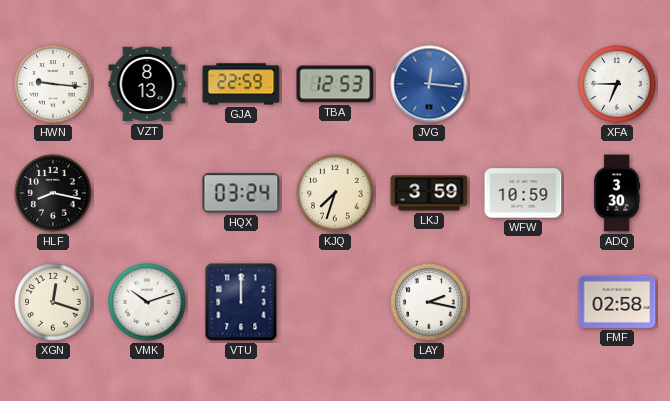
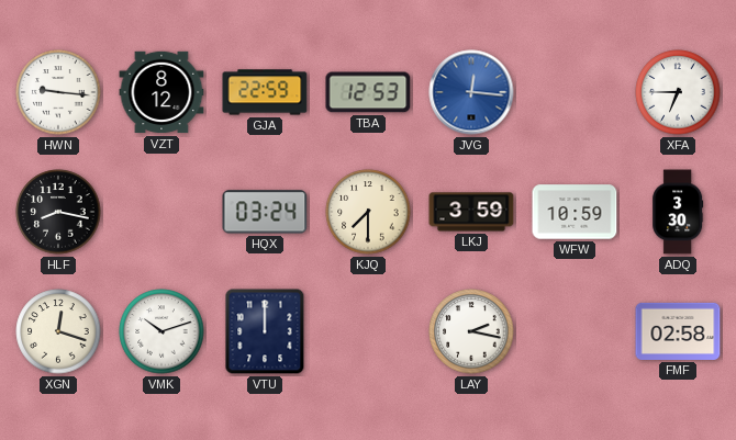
VZT: 8:13 -> 8:12
KJQ: 7:33 -> 7:30
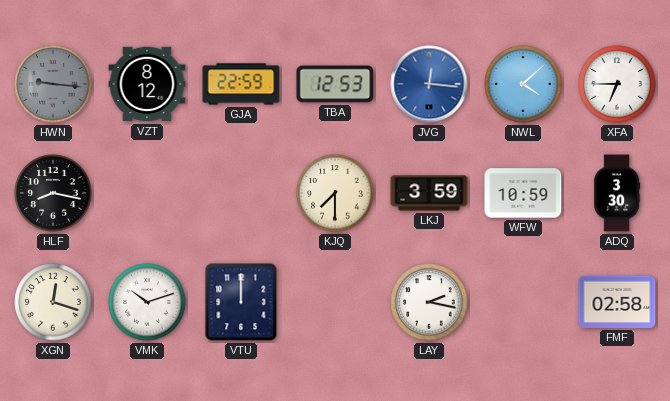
HWN dial: white -> grey
NWL: none -> 4:08
HQX: 03:24 -> none
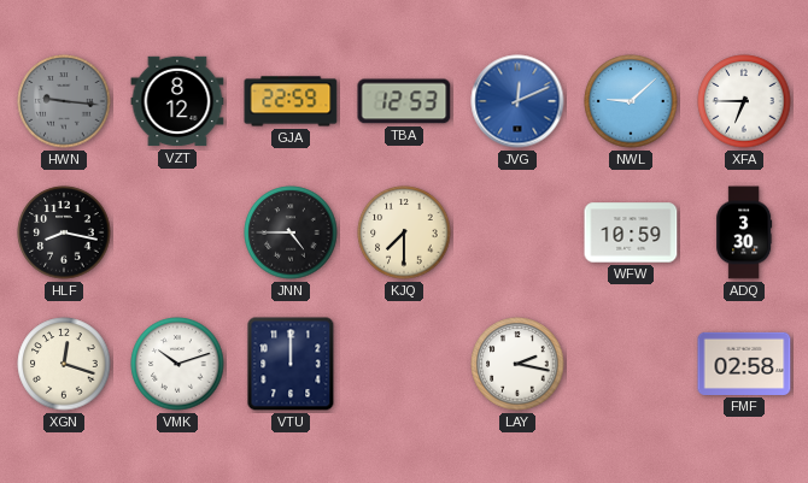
JVG: 12:16 -> 12:11
NWL: 4:08 -> 9:08
JNN: none -> 4:45
LKJ: 3:59 -> none
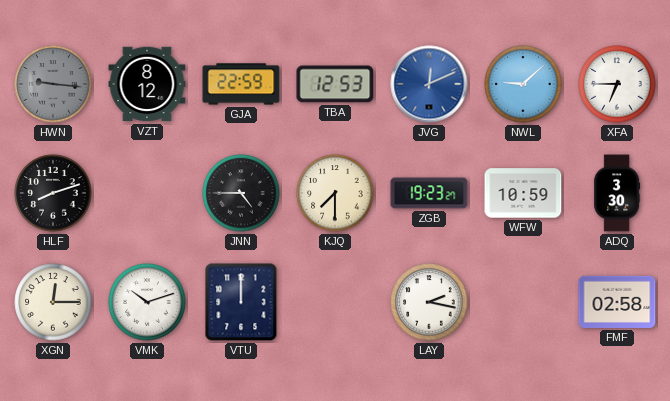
HLF: 8:17 -> 8:12
ZGB: none -> 19:23
XGN: 12:18 -> 12:15
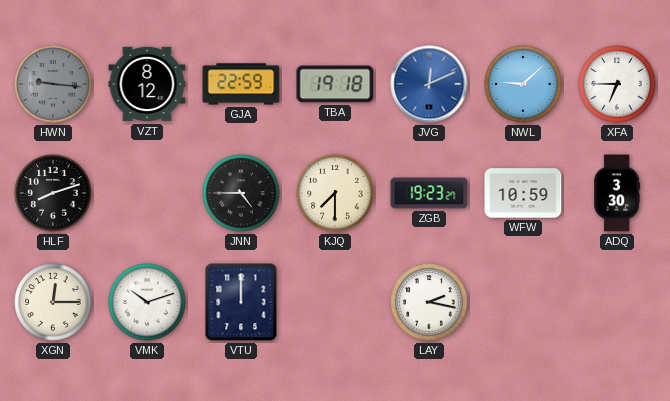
TBA: 12:53 -> 19:18
FMF: 02:58 -> none
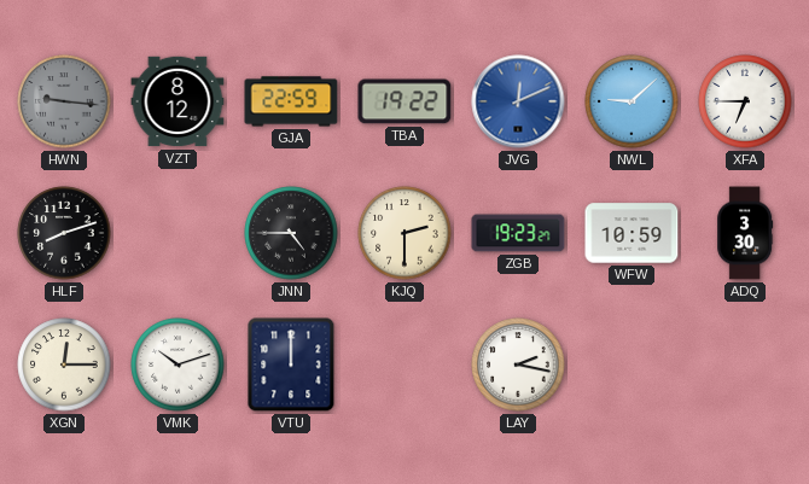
TBA: 19:18 -> 19:22
KJQ: 7:30 -> 2:30
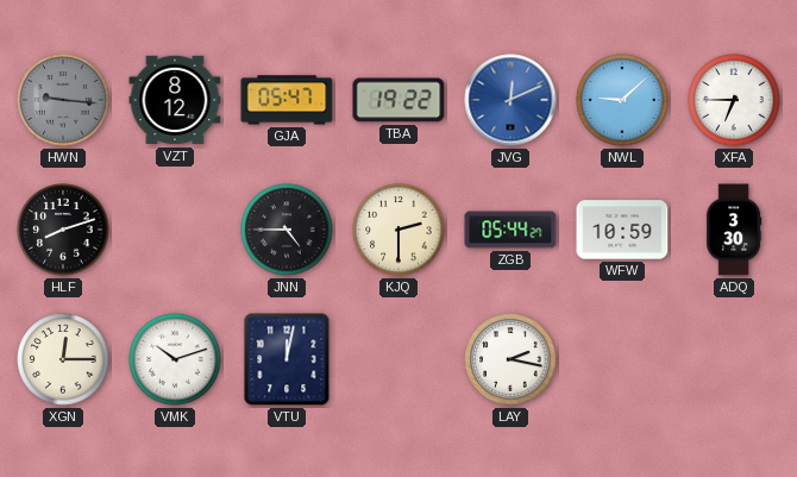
GJA: 22:59 -> 05:47
ZGB: 19:23 -> 05:44
VTU: 12:00 -> 12:02
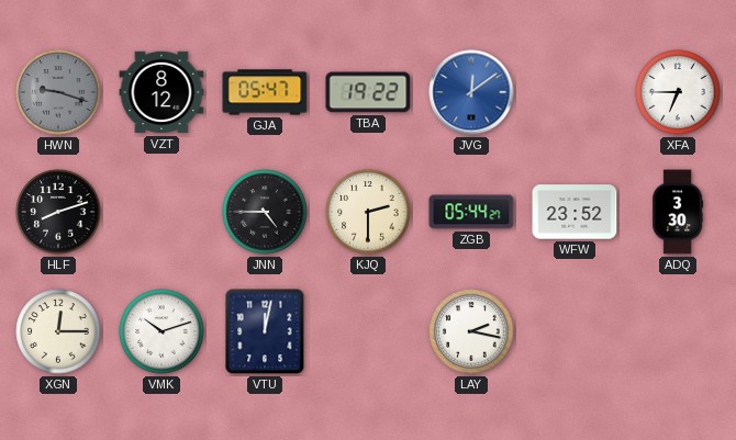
HWN: 9:16 -> 9:18
JVG: 12:11 -> 12:09
NWL: 9:08 -> none
WFW: 10:59 -> 23:52
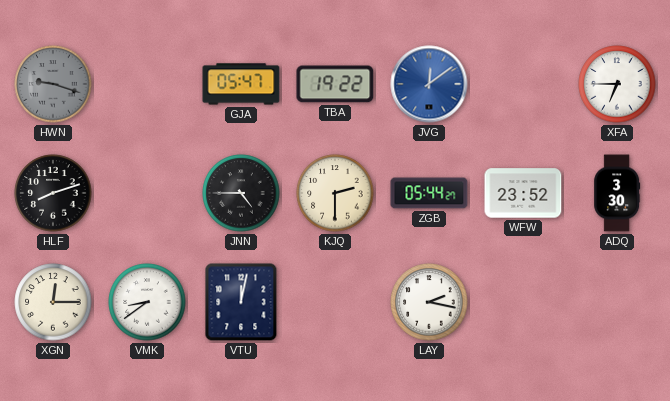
VZT: 8:12 -> none
VMK: 10:12 -> 8:39
